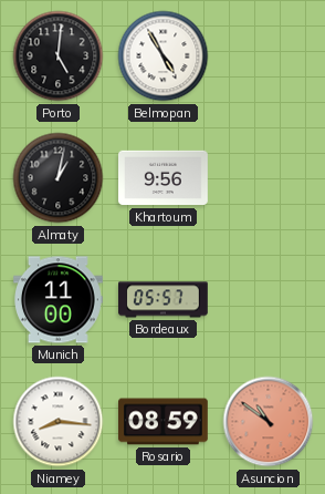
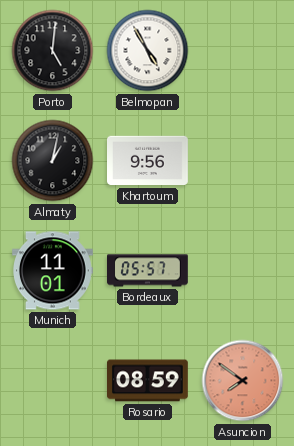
Munich: 11:00 -> 11:01
Niamey: 8:16 -> none
Asuncion: 10:51 -> 7:51
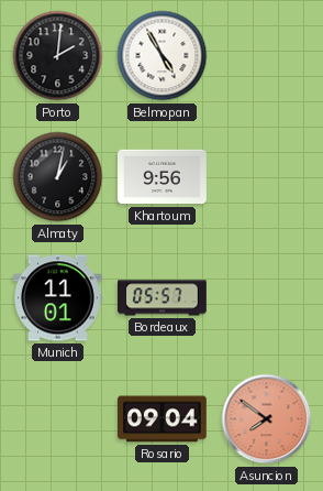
Porto: 5:01 -> 2:01
Rosario: 08:59 -> 09:04
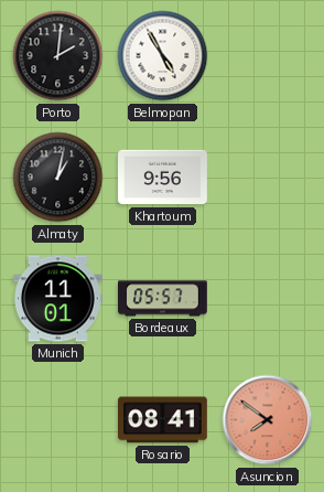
Rosario: 09:04 -> 08:41
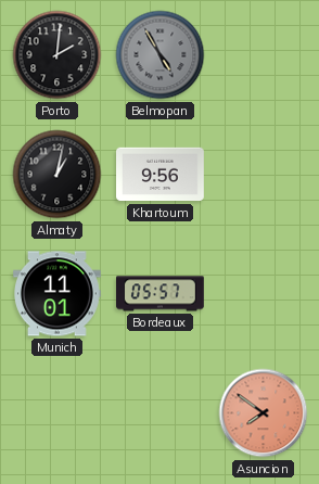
Belmopan dial: white -> grey
Rosario: 08:41 -> none
